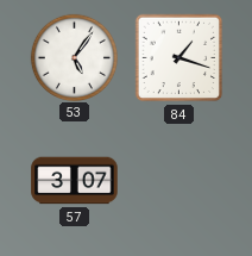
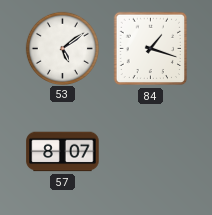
53: 5:06 -> 5:09
57: 3:07 -> 8:07
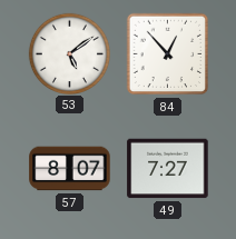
84: 1:18 -> 12:53
49: none -> 7:27
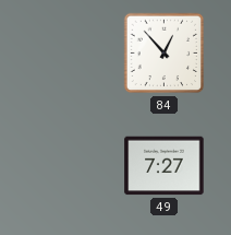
53: 5:09 -> none
57: 8:07 -> none
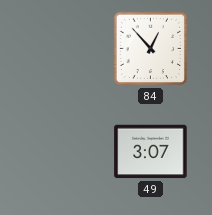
49: 7:27 -> 3:07
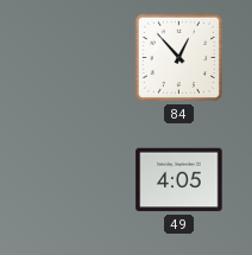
49: 3:07 -> 4:05
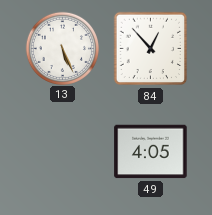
13: none -> 5:26
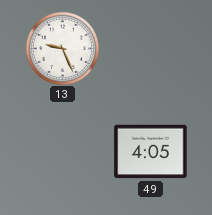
13: 5:26 -> 9:26
84: 12:53 -> none
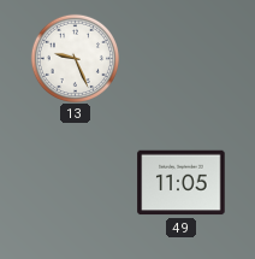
49: 4:05 -> 11:05
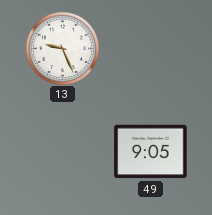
49: 11:05 -> 9:05
